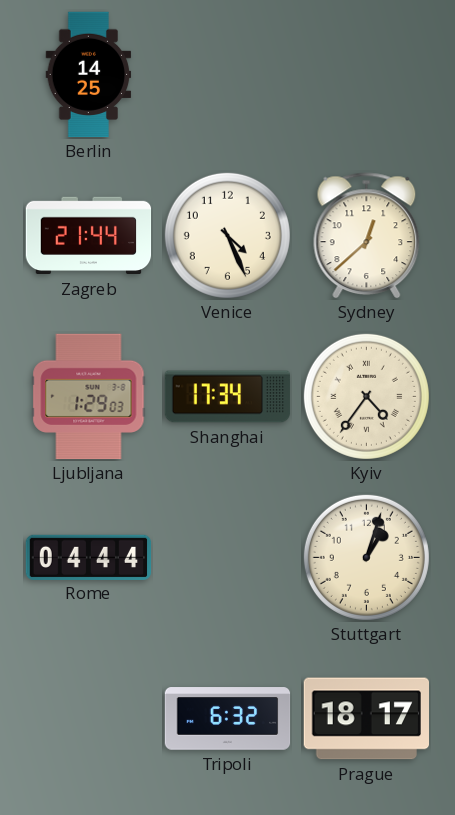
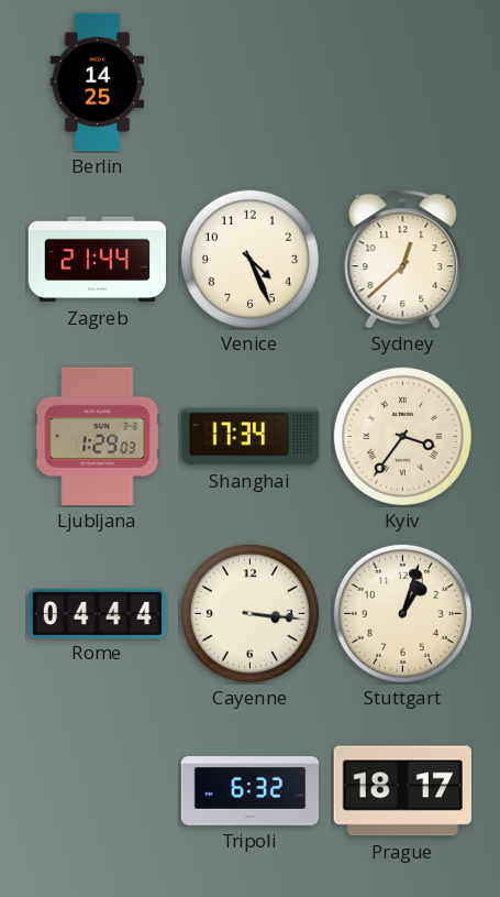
Kyiv: 4:36 -> 3:36
Cayenne: none -> 3:16
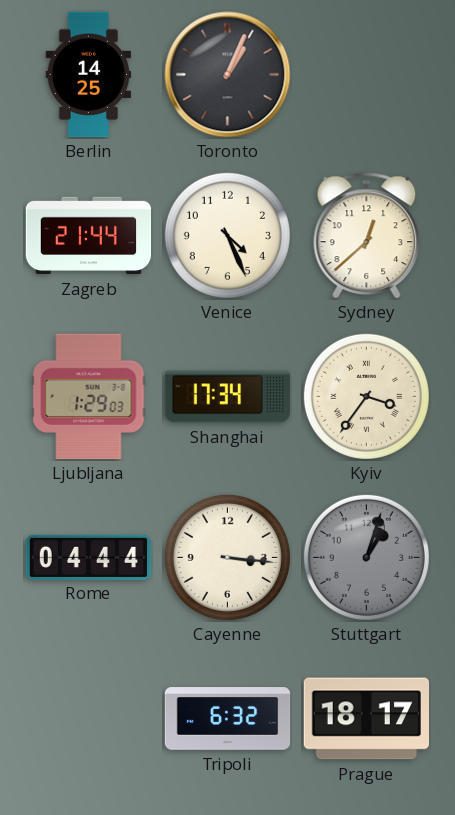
Toronto: none -> 1:04
Stuttgart dial: cream -> grey
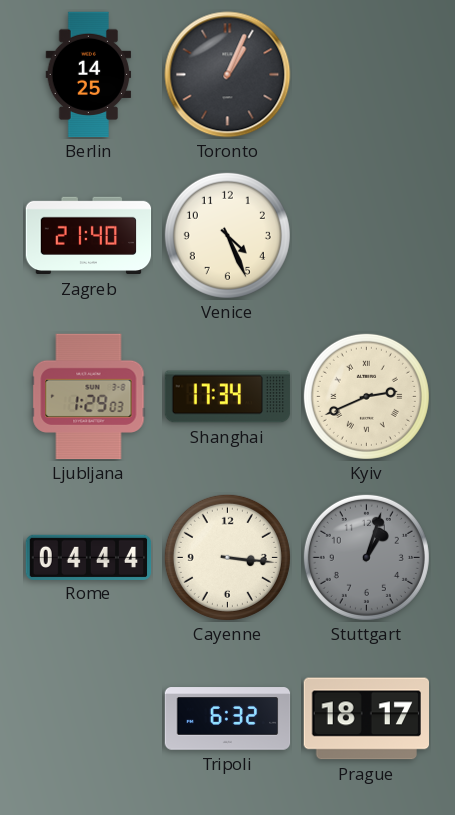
Zagreb: 21:44 -> 21:40
Sydney: 12:38 -> none
Kyiv: 3:36 -> 2:41
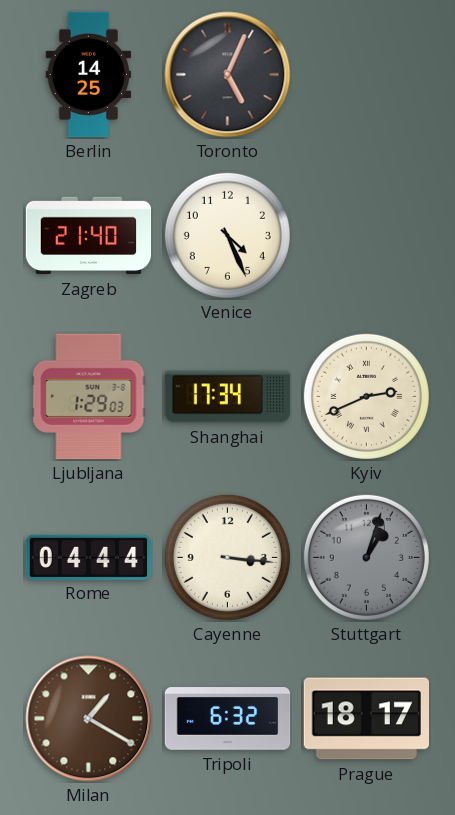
Toronto: 1:04 -> 5:04
Milan: none -> 1:20
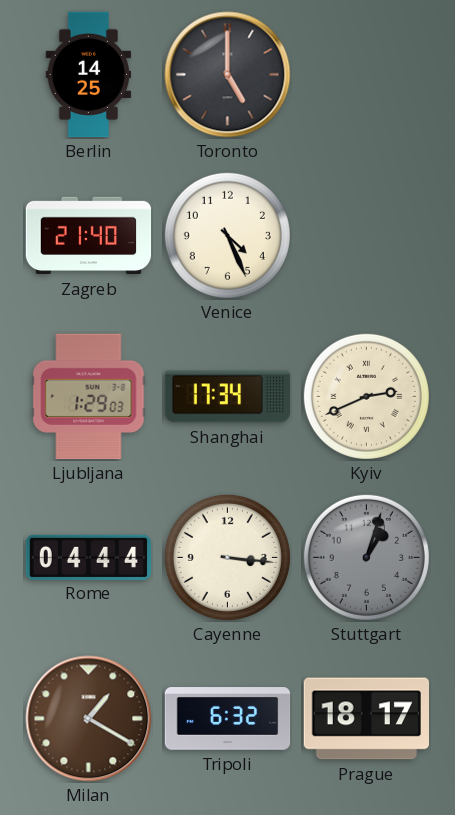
Toronto: 5:04 -> 5:00
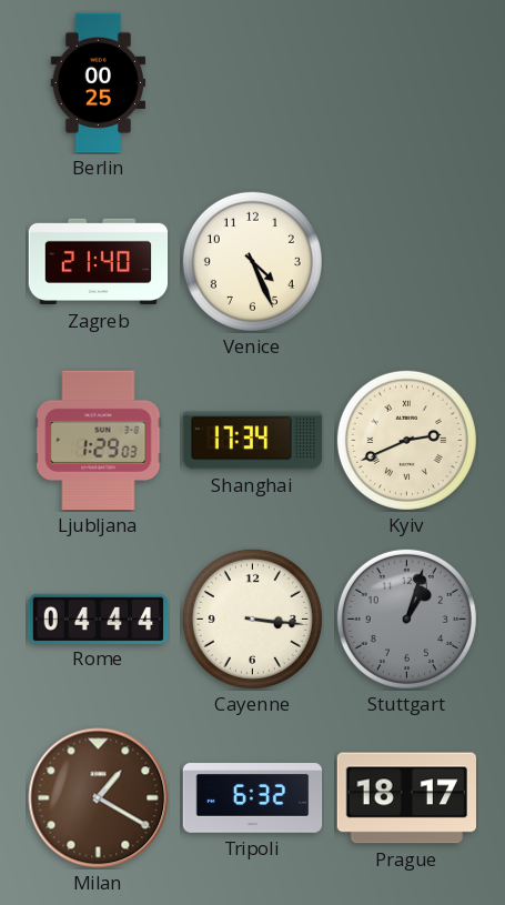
Berlin: 14:25 -> 00:25
Toronto: 5:00 -> none
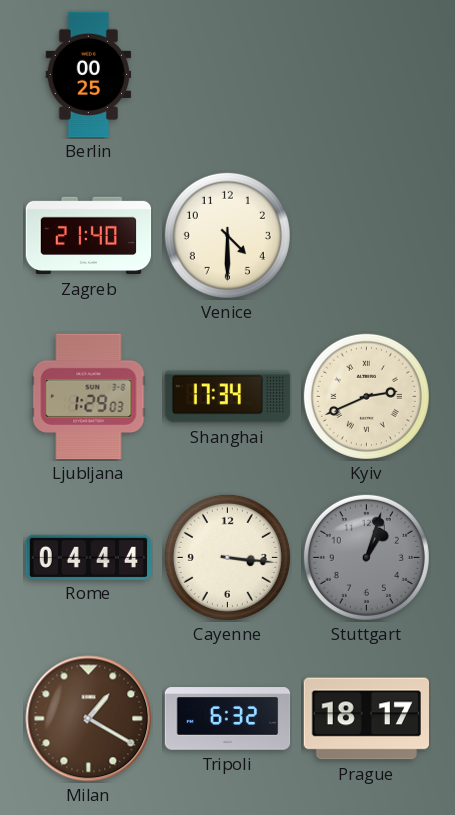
Venice: 4:26 -> 4:30
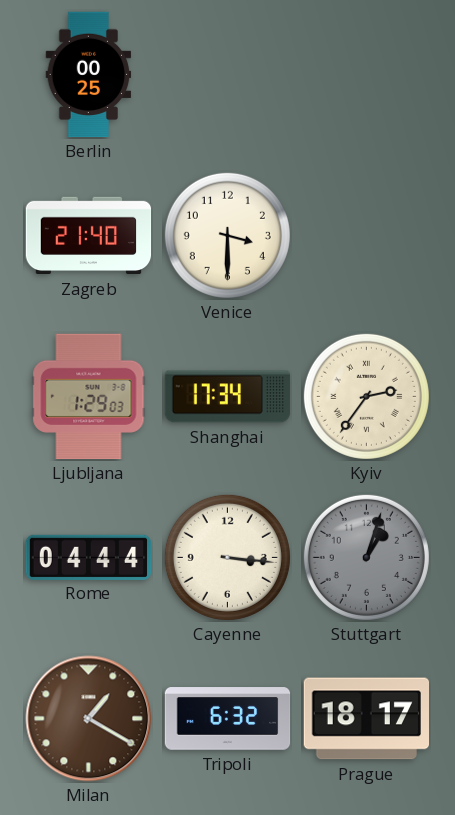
Venice: 4:30 -> 3:30
Kyiv: 2:41 -> 2:36
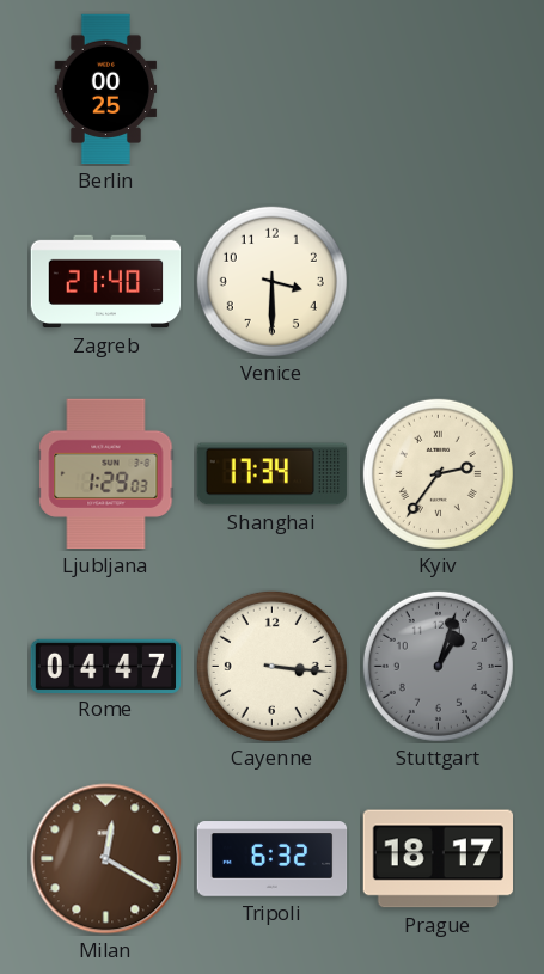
Rome: 04:44 -> 04:47
Milan: 1:20 -> 12:20
